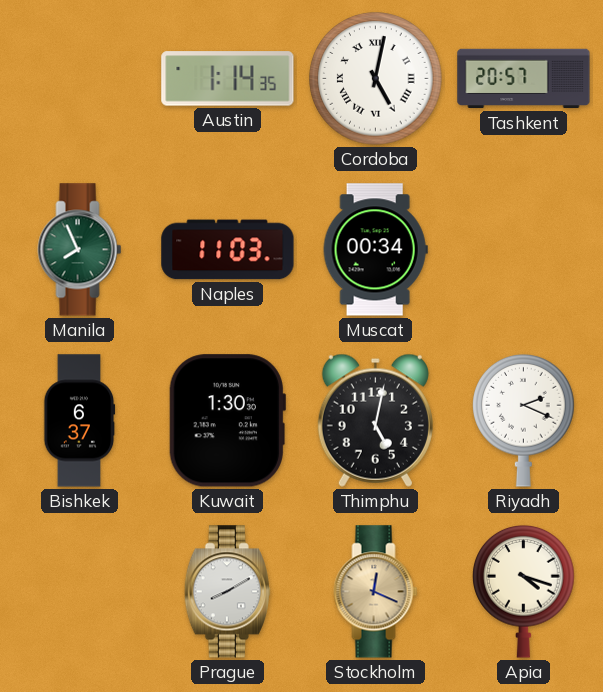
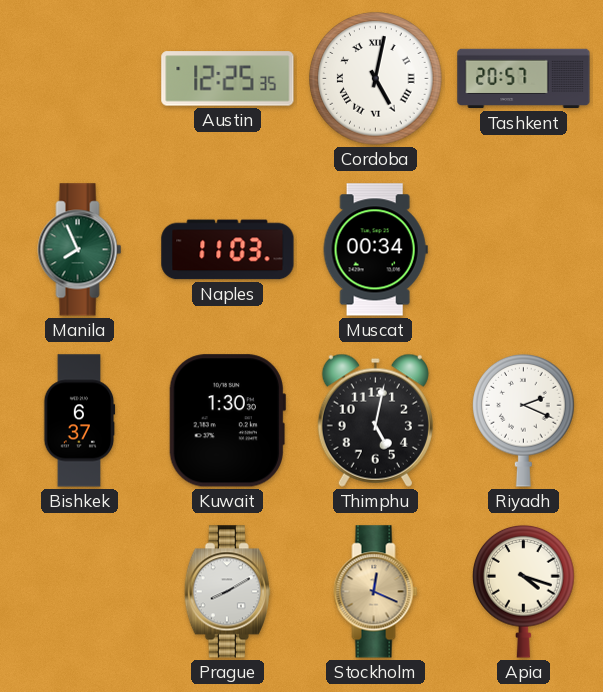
Austin: 1:14 -> 12:25
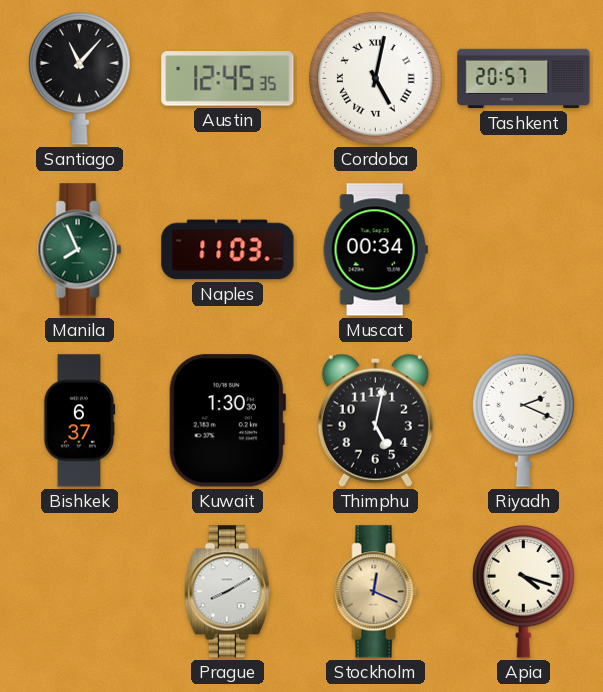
Santiago: none -> 11:07
Austin: 12:25 -> 12:45
